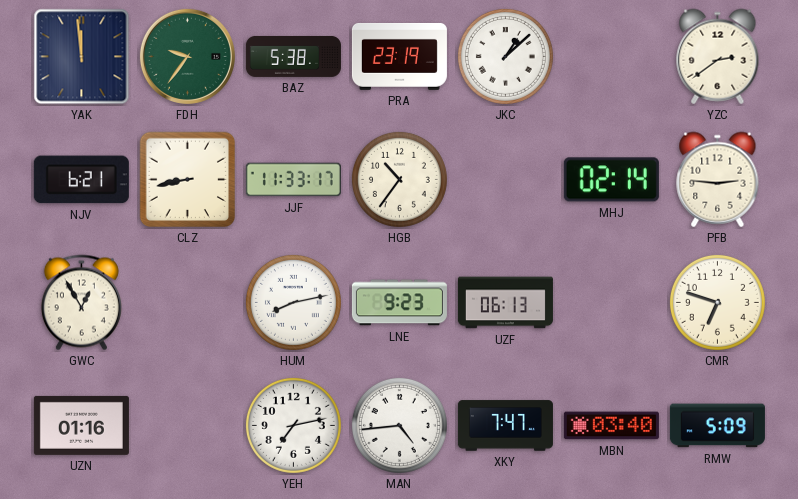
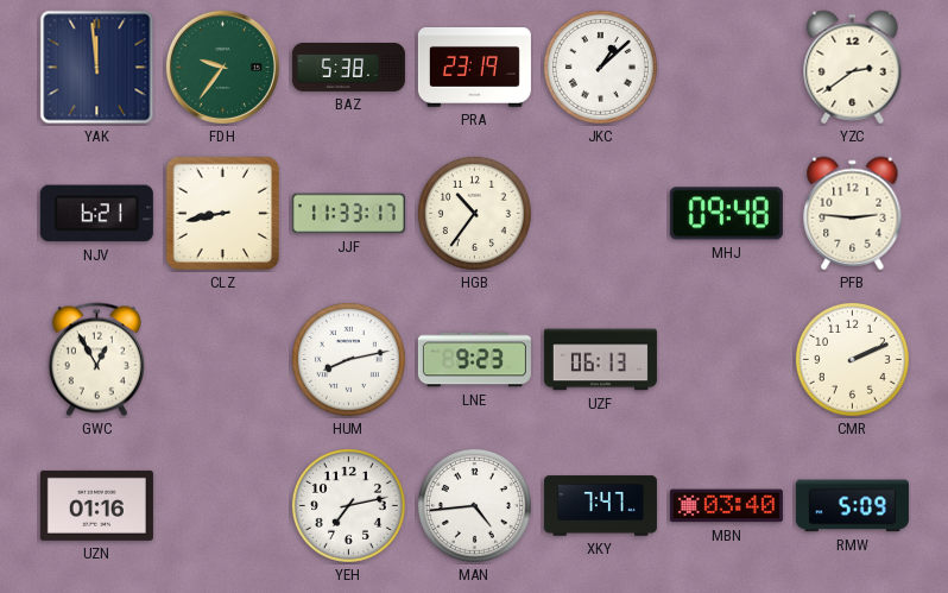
MHJ: 02:14 -> 09:48
CMR: 6:48 -> 2:11
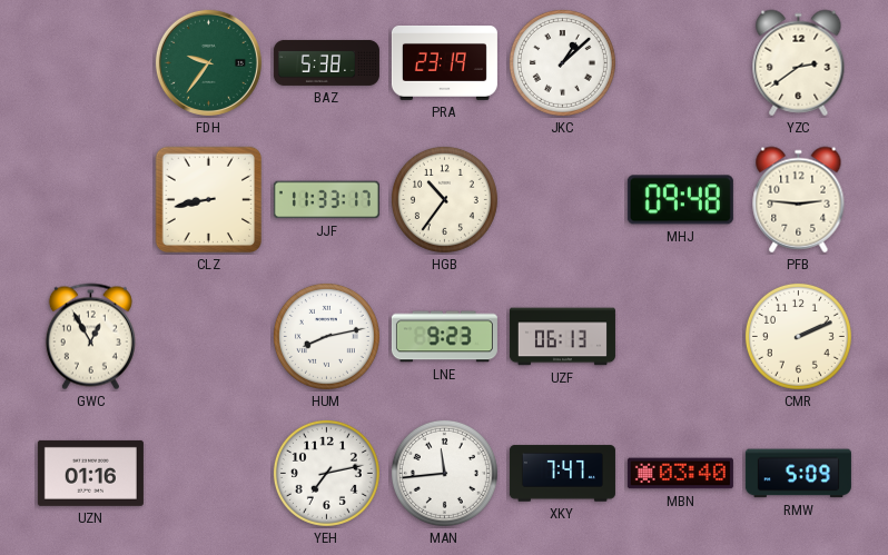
YAK: 11:59 -> none
NJV: 6:21 -> none
MAN: 4:44 -> 11:44
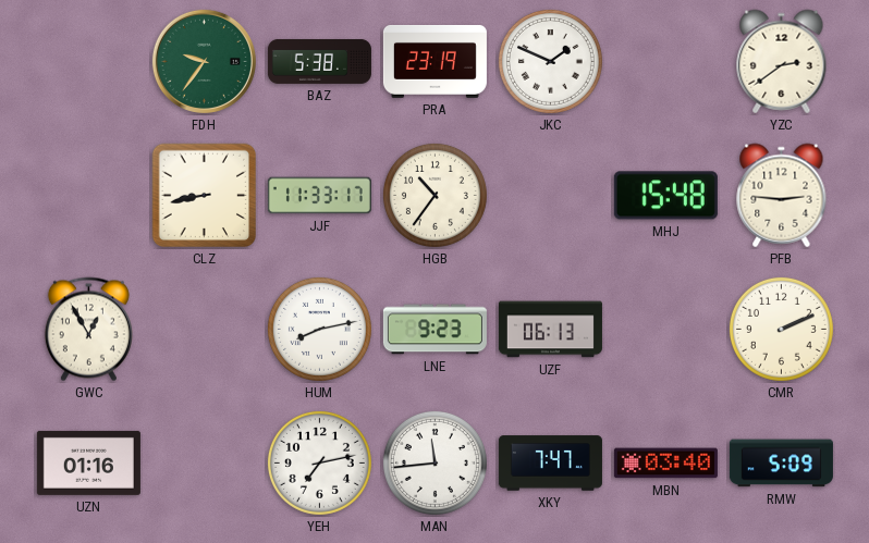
JKC: 1:08 -> 1:49
MHJ: 09:48 -> 15:48
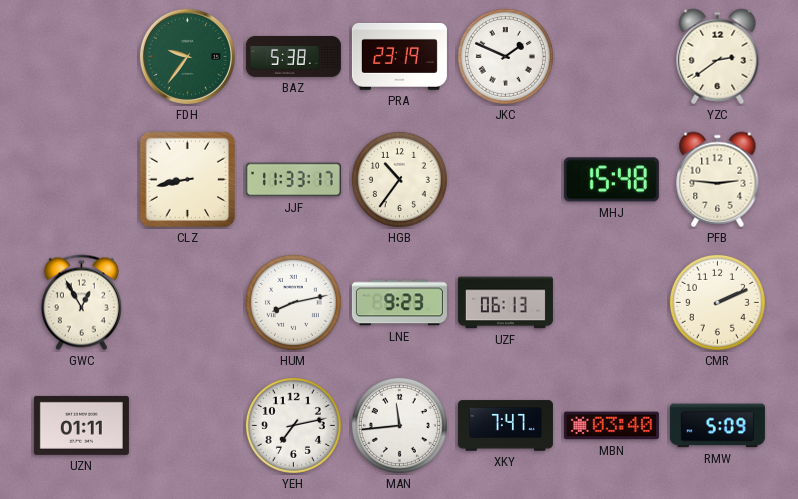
UZN: 01:16 -> 01:11
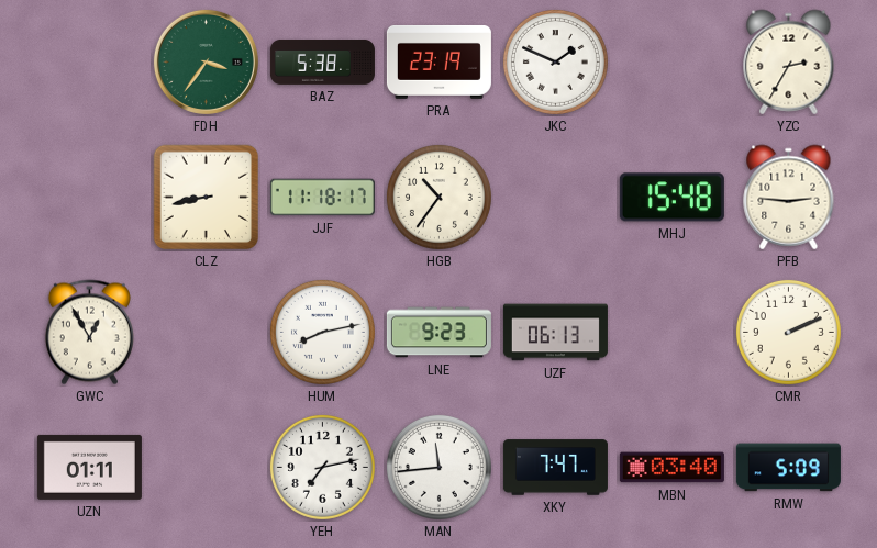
FDH: 9:36 -> 3:36
YZC: 2:39 -> 2:35
JJF: 11:33 -> 11:18
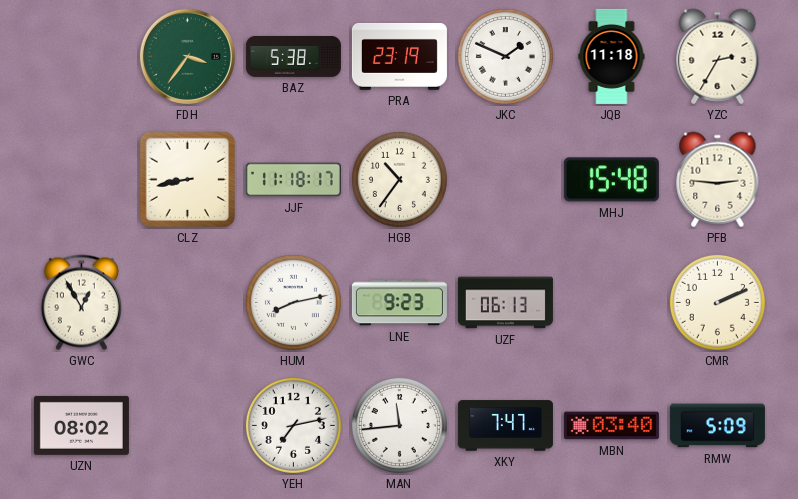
JQB: none -> 11:18
UZN: 01:11 -> 08:02
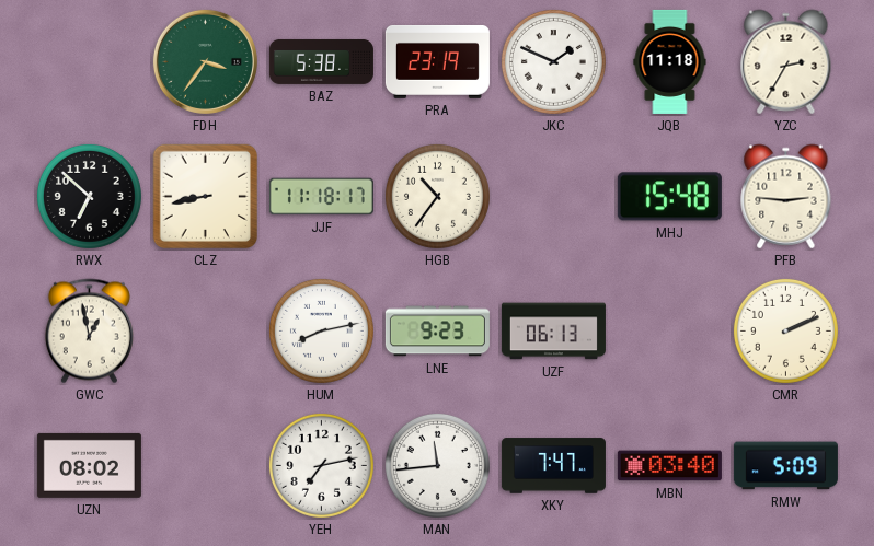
RWX: none -> 6:52
GWC: 12:55 -> 12:58
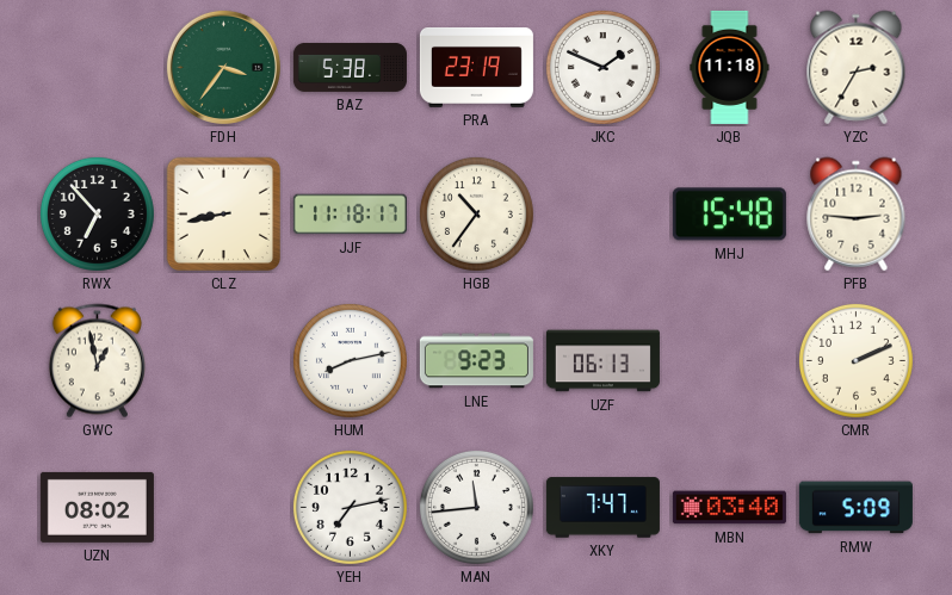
RWX: 6:52 -> 6:53
